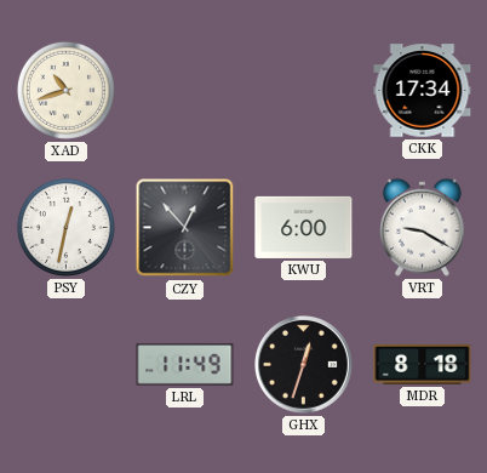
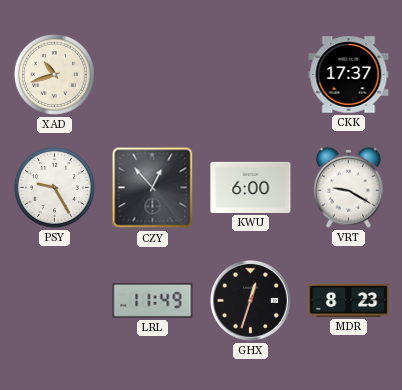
CKK: 17:34 -> 17:37
PSY: 12:32 -> 9:25
MDR: 8:18 -> 8:23
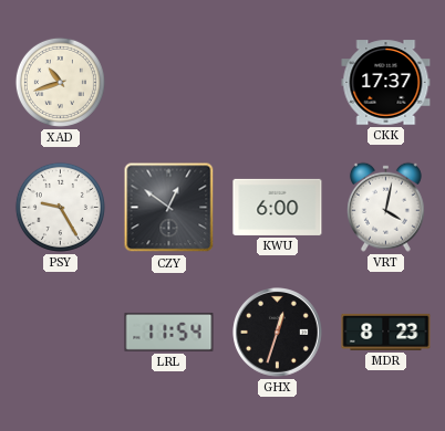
CZY: 12:53 -> 12:51
VRT: 9:20 -> 4:02
LRL: 11:49 -> 11:54
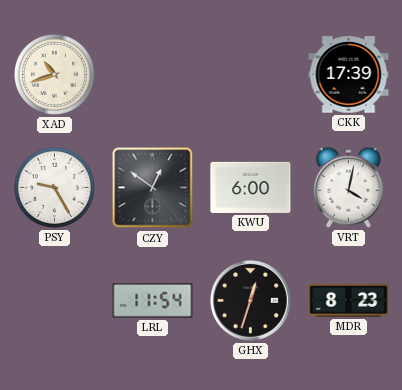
CKK: 17:37 -> 17:39
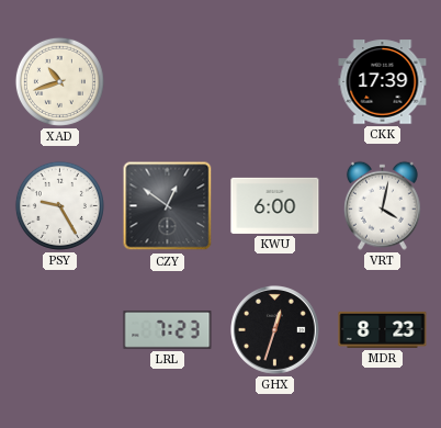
LRL: 11:54 -> 7:23
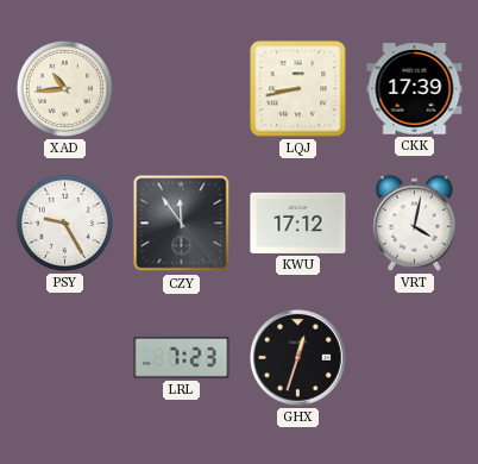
XAD: 10:42 -> 10:44
LQJ: none -> 8:43
CZY: 12:51 -> 11:54
KWU: 6:00 -> 17:12
MDR: 8:23 -> none
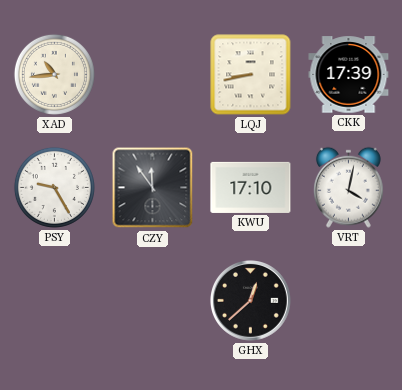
KWU: 17:12 -> 17:10
LRL: 7:23 -> none
GHX: 12:33 -> 12:38
